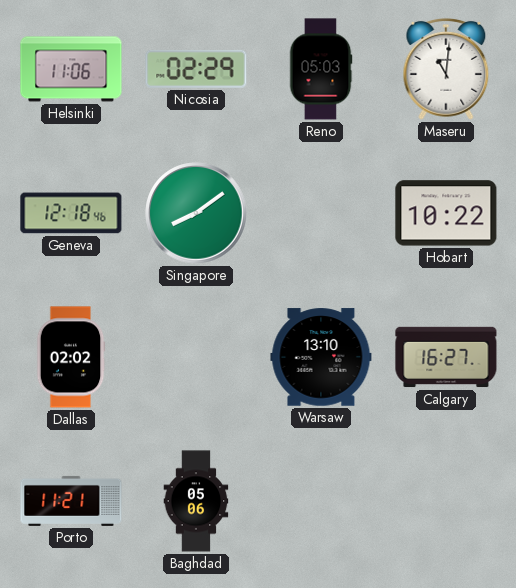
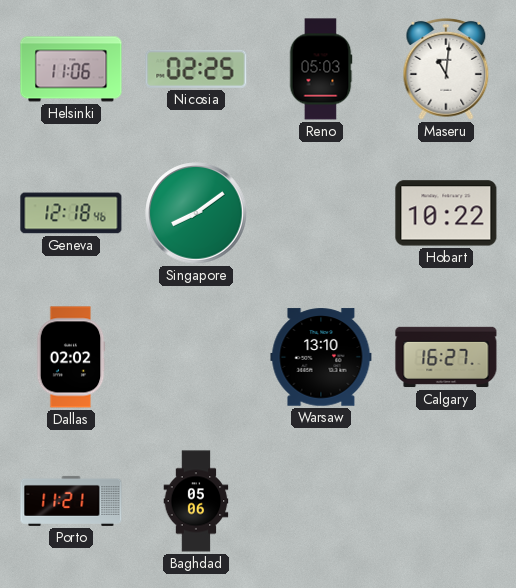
Nicosia: 02:29 -> 02:25
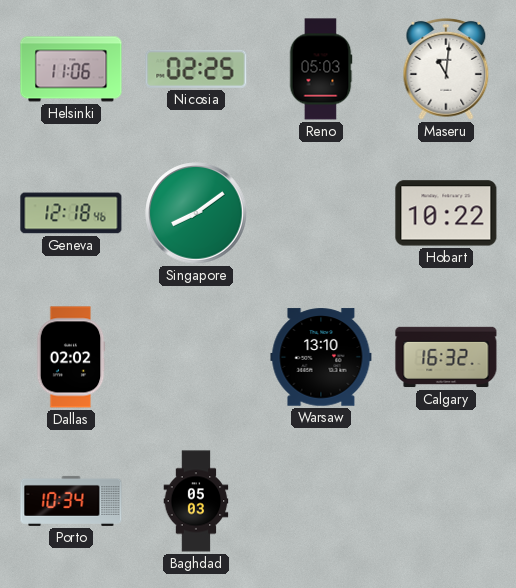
Calgary: 16:27 -> 16:32
Porto: 11:21 -> 10:34
Baghdad: 05:06 -> 05:03
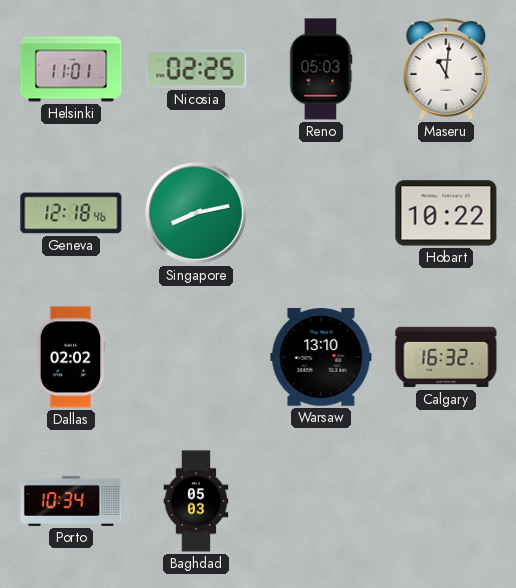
Helsinki: 11:06 -> 11:01
Singapore: 8:09 -> 8:13
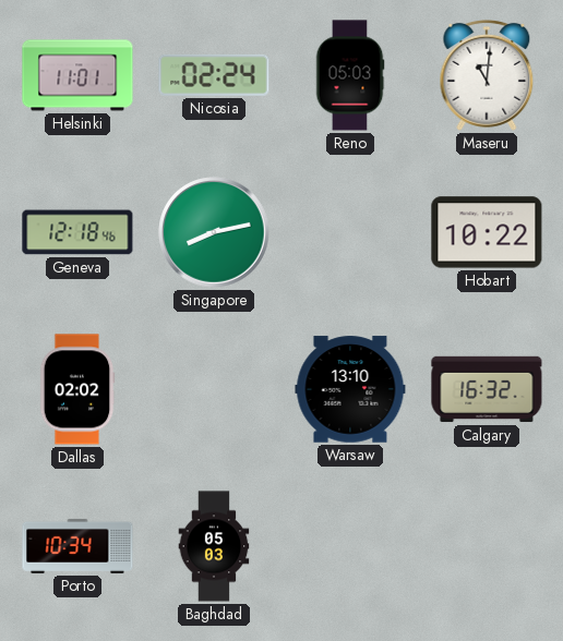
Nicosia: 02:25 -> 02:24
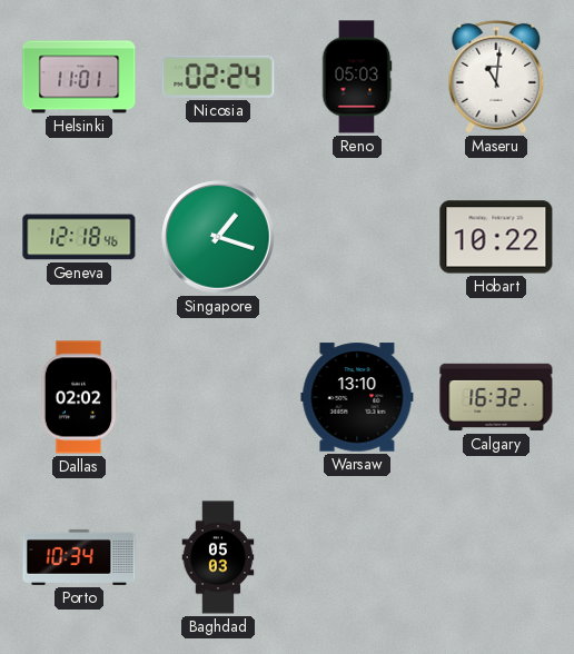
Singapore: 8:13 -> 1:18
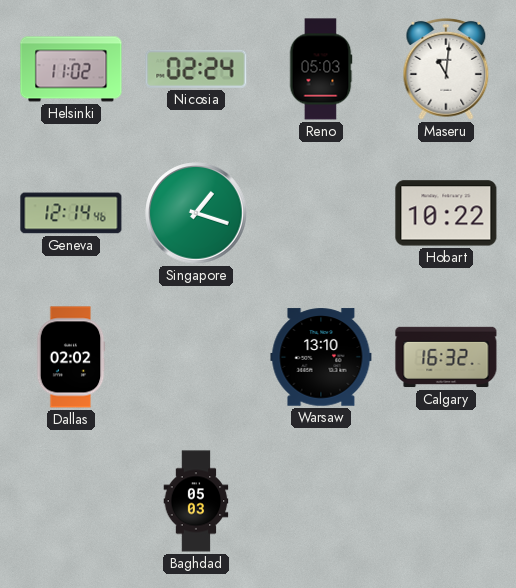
Helsinki: 11:01 -> 11:02
Geneva: 12:18 -> 12:14
Porto: 10:34 -> none
